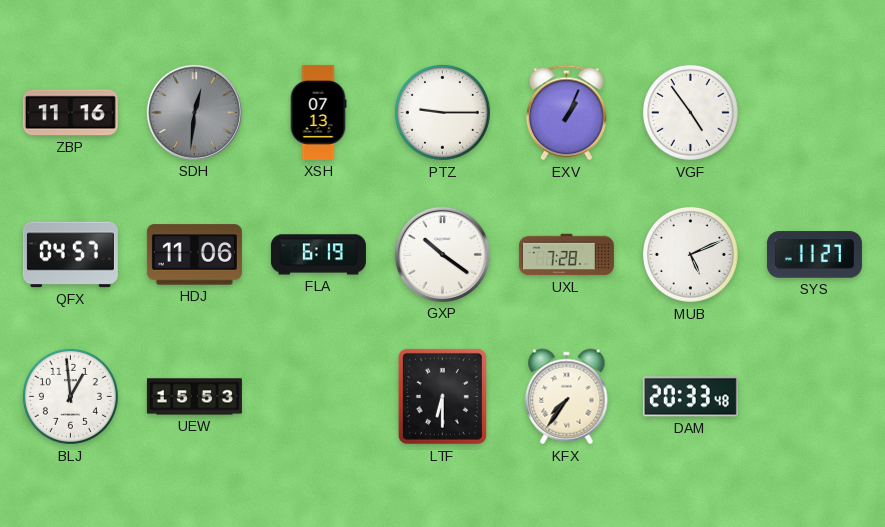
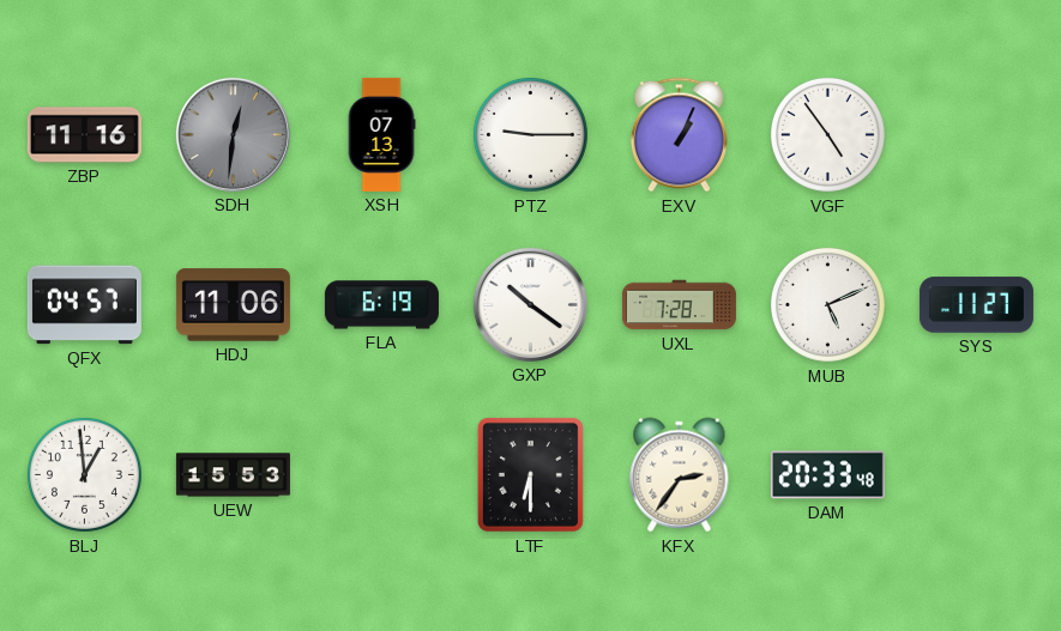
KFX: 7:36 -> 2:36
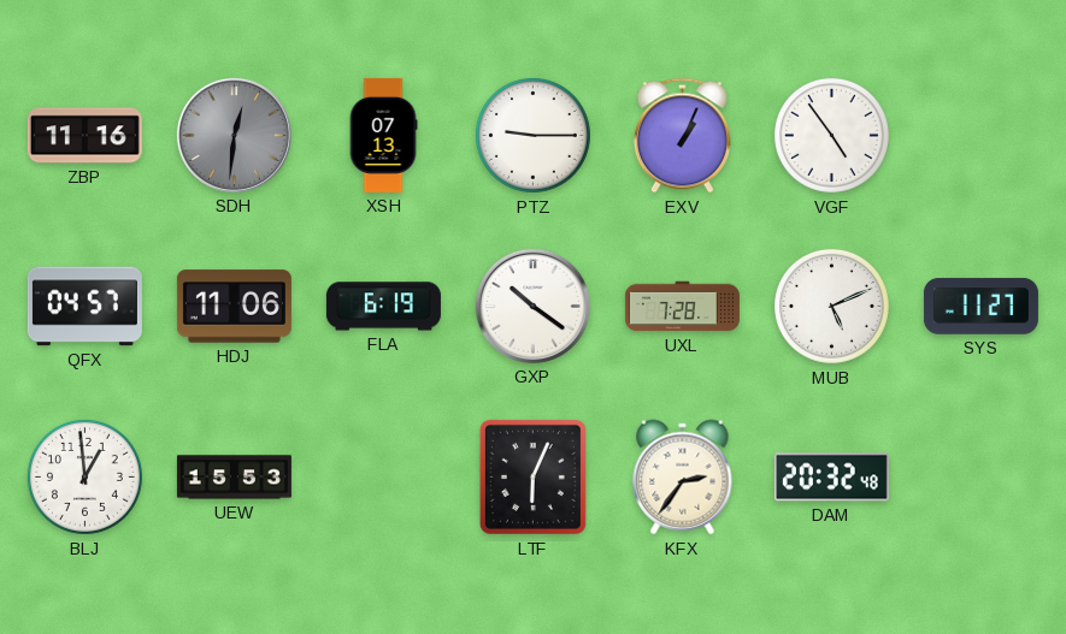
LTF: 6:30 -> 6:04
DAM: 20:33 -> 20:32
